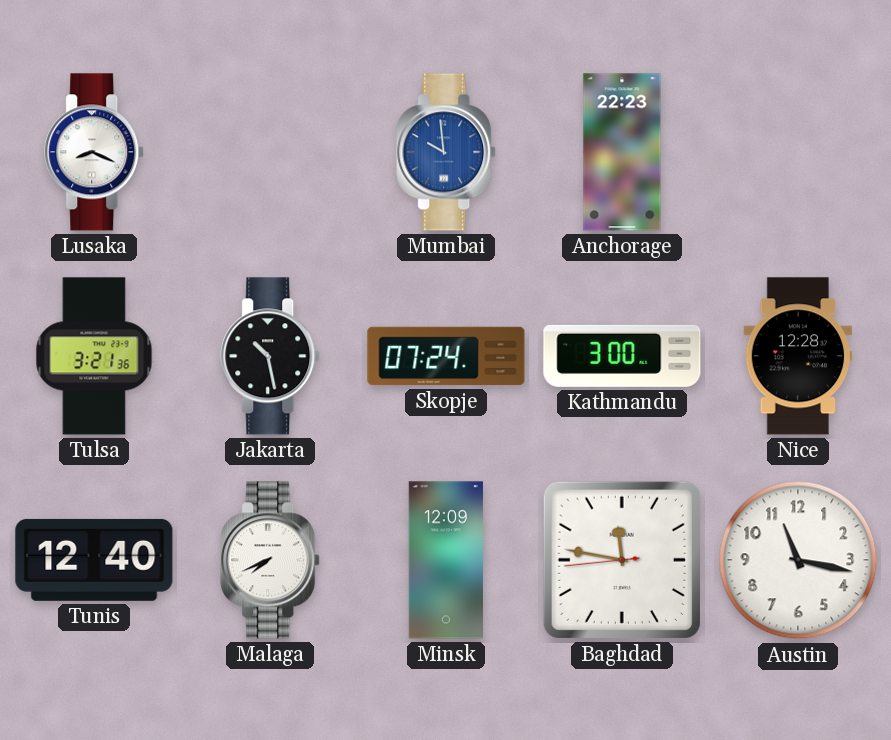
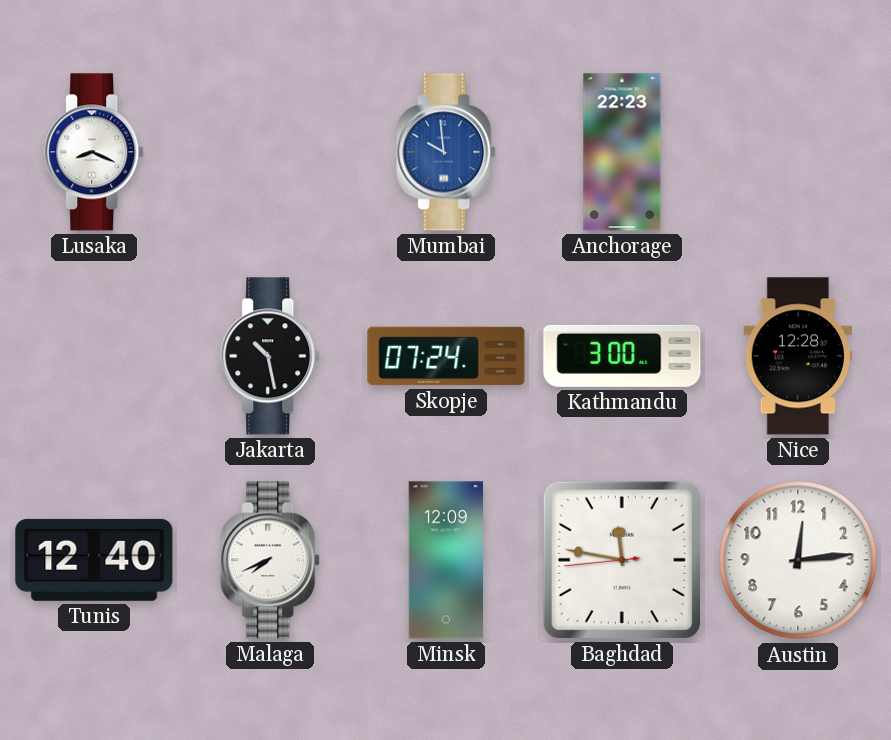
Tulsa: 3:21 -> none
Austin: 11:17 -> 12:14
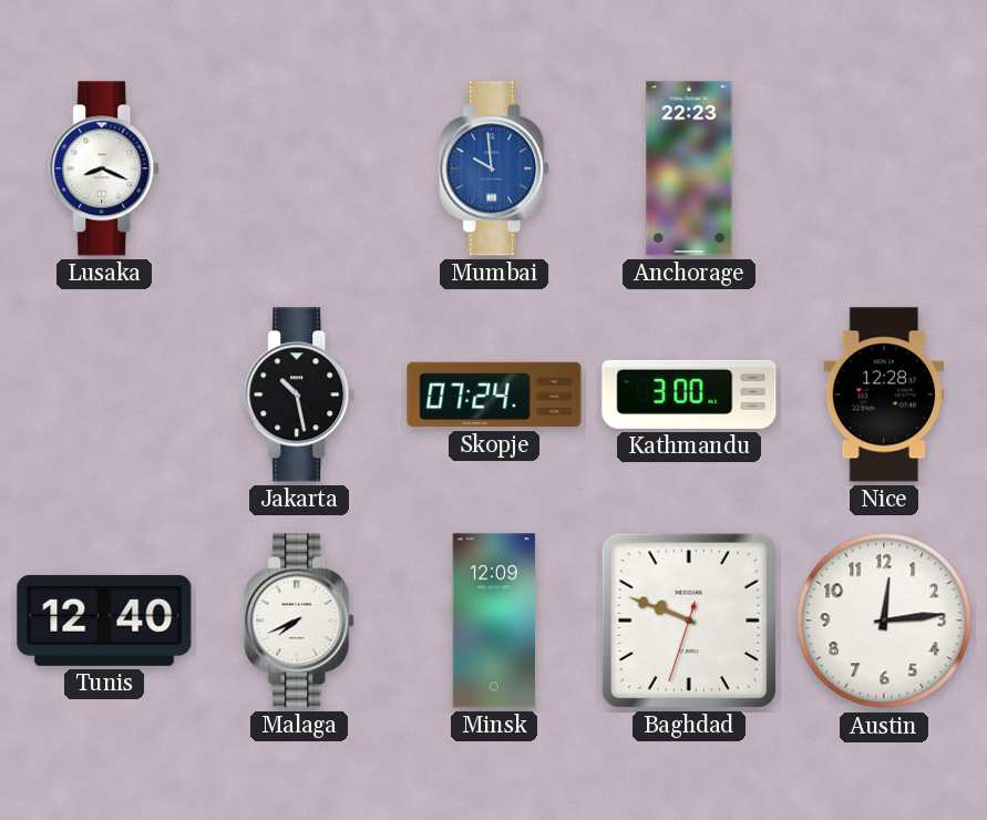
Baghdad: 11:46 -> 9:48
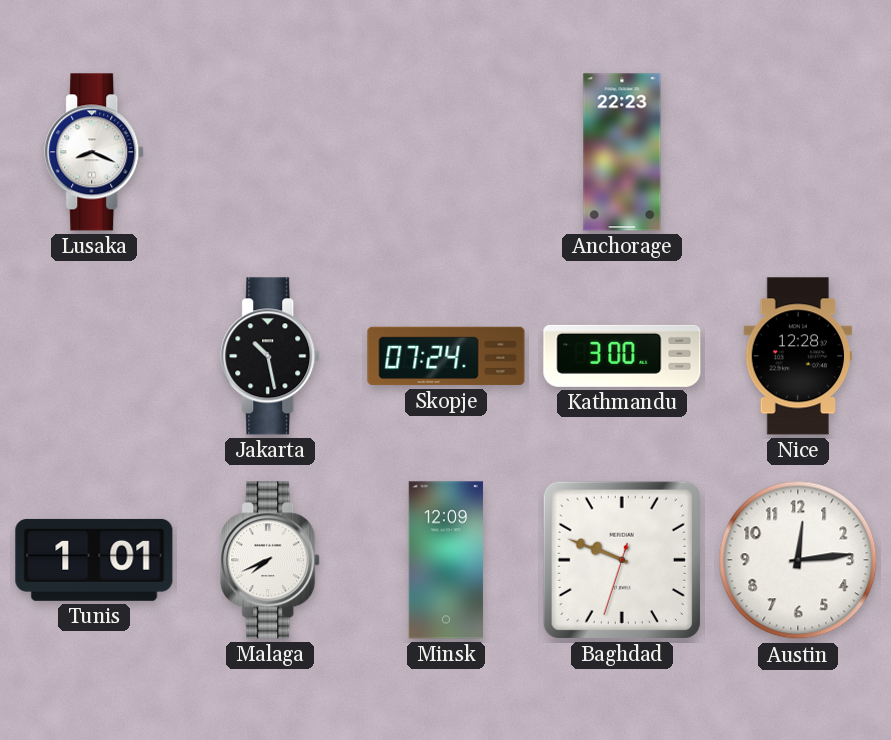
Mumbai: 9:59 -> none
Tunis: 12:40 -> 1:01
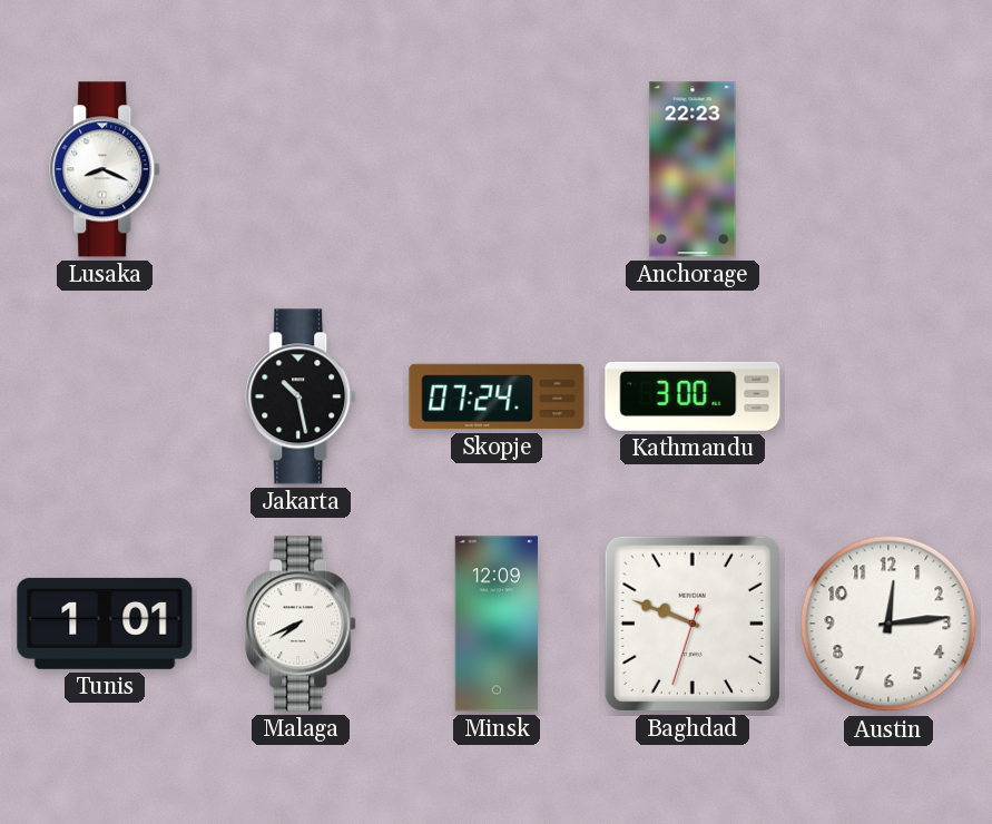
Nice: 12:28 -> none
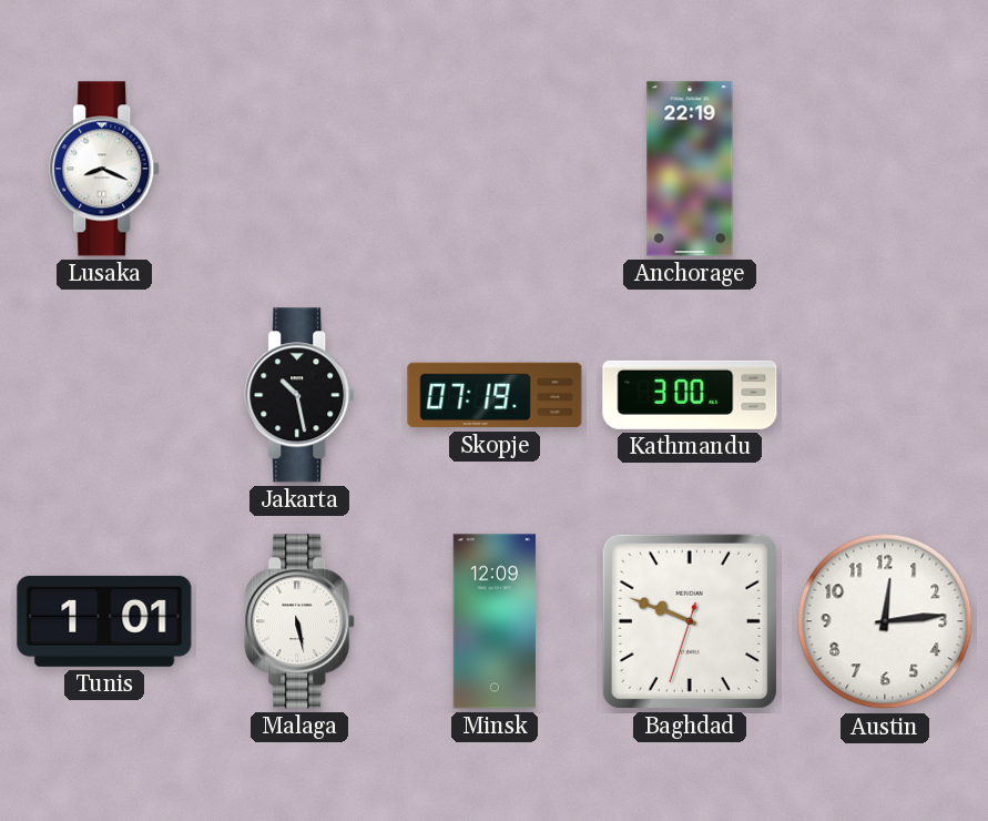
Anchorage: 22:23 -> 22:19
Skopje: 07:24 -> 07:19
Malaga: 7:41 -> 5:28
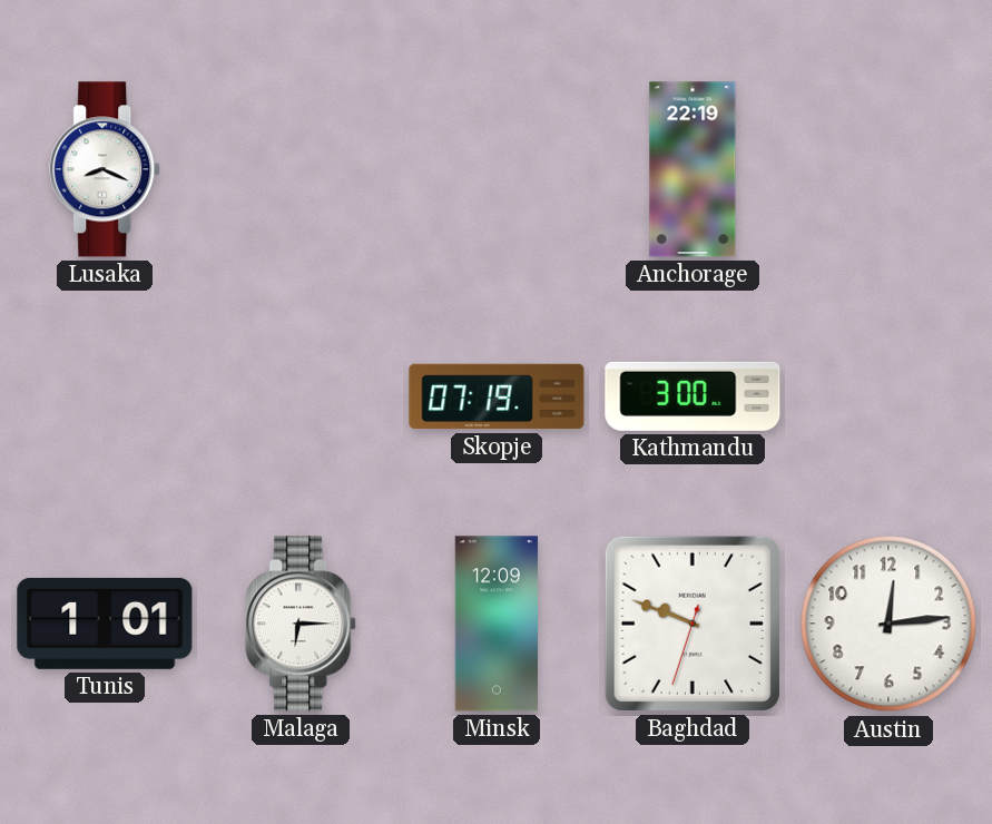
Jakarta: 10:28 -> none
Malaga: 5:28 -> 6:15
